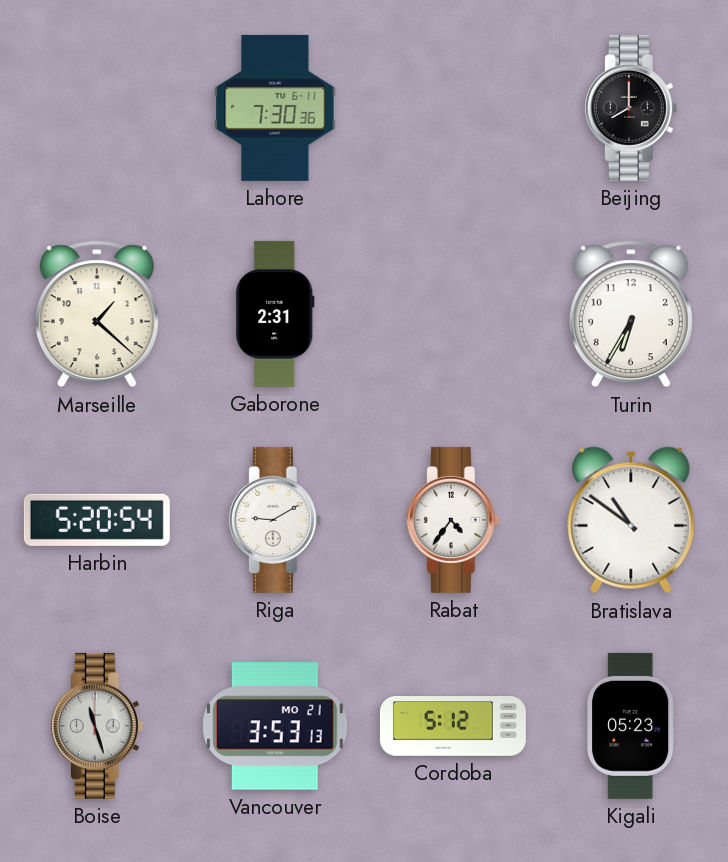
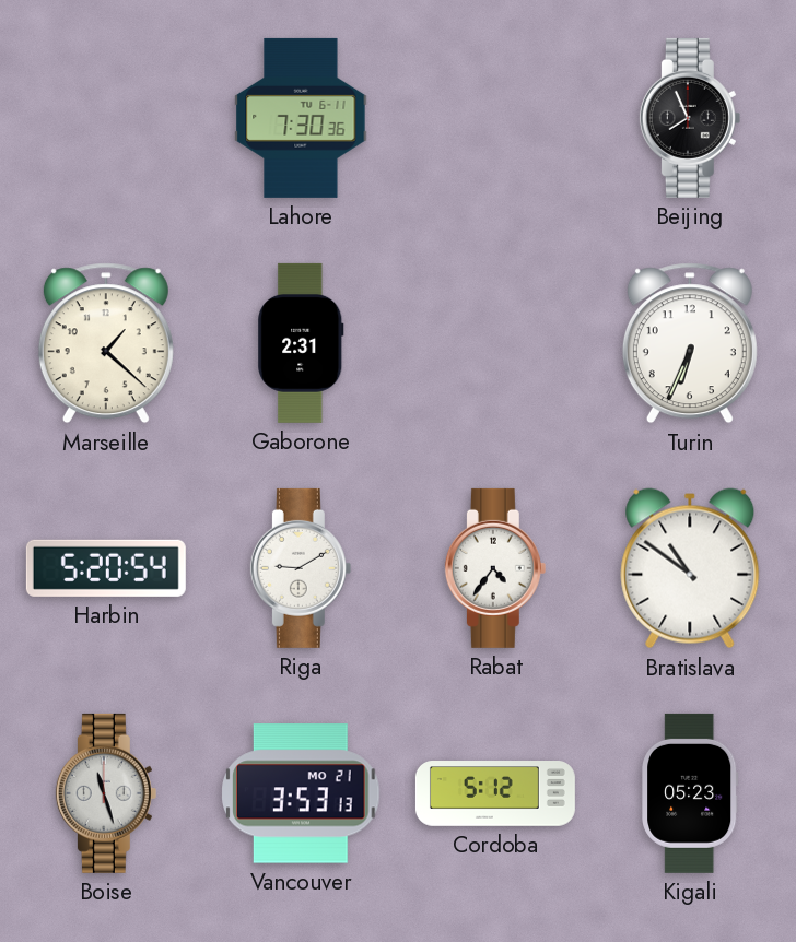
Beijing: 8:00 -> 7:56
Turin: 6:35 -> 6:34
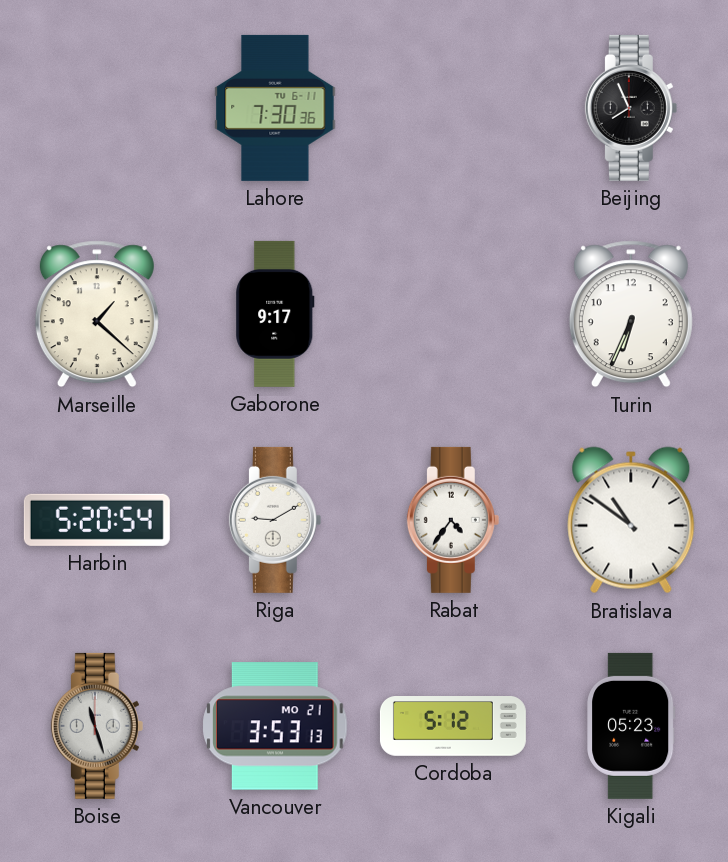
Gaborone: 2:31 -> 9:17
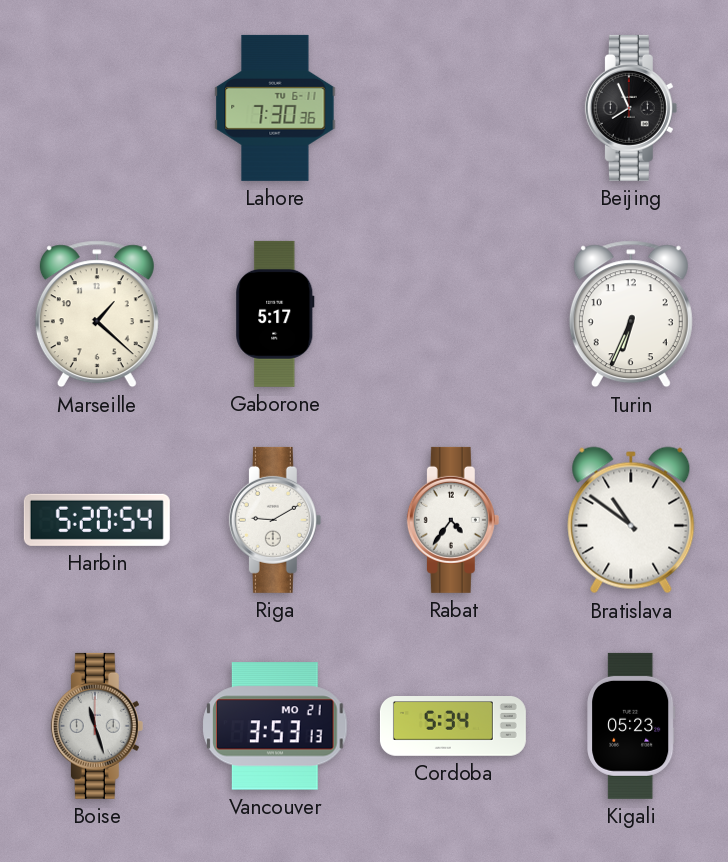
Gaborone: 9:17 -> 5:17
Cordoba: 5:12 -> 5:34
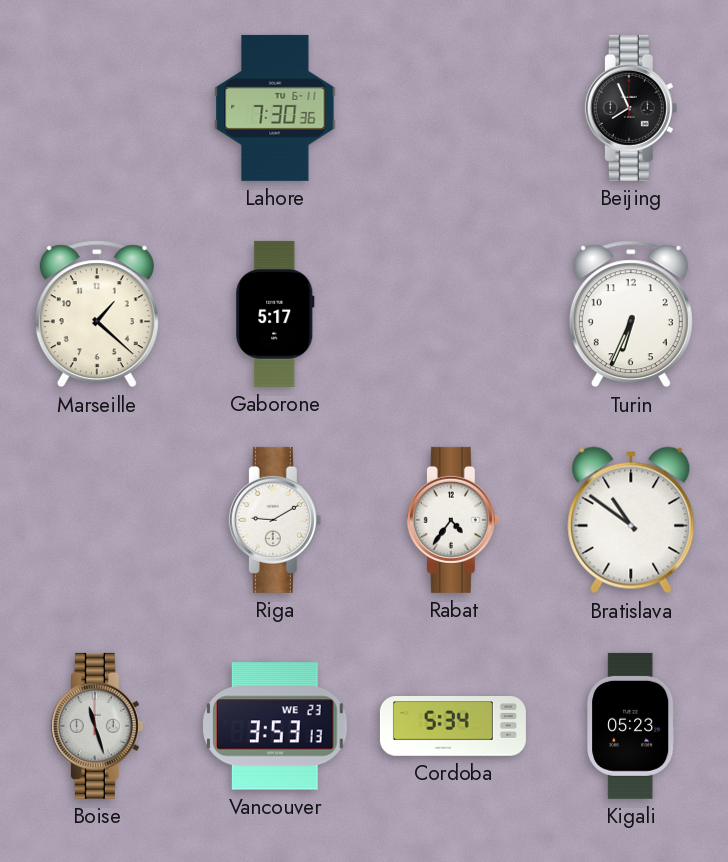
Harbin: 5:20 -> none
Vancouver date: MO 21 -> WE 23
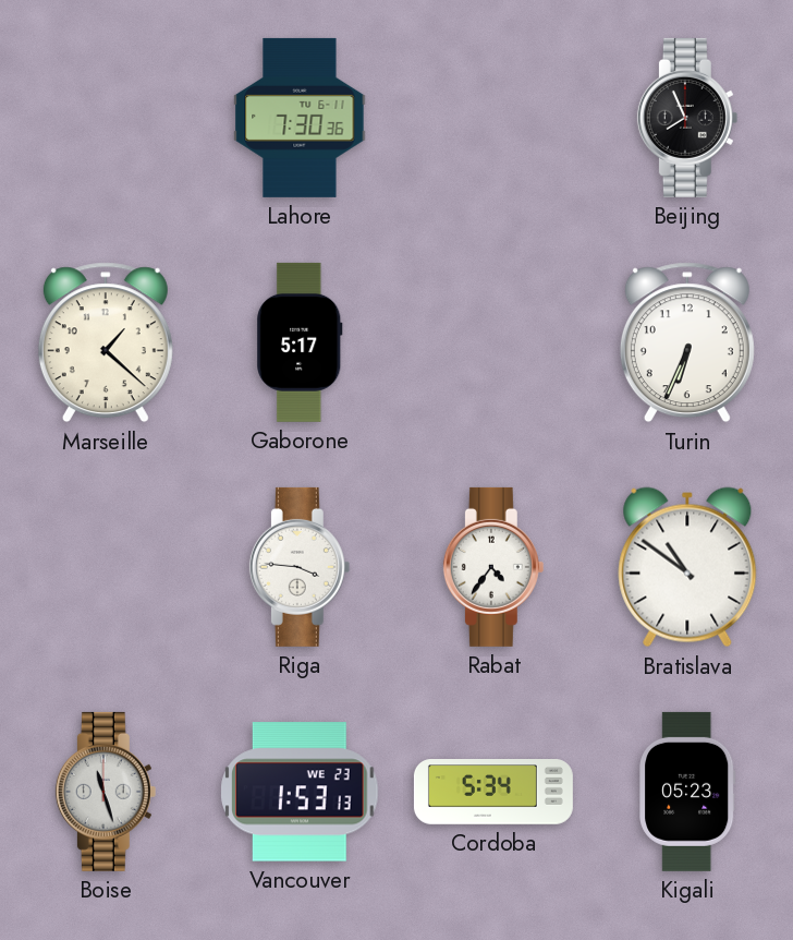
Riga: 9:10 -> 3:46
Vancouver: 3:53 -> 1:53
